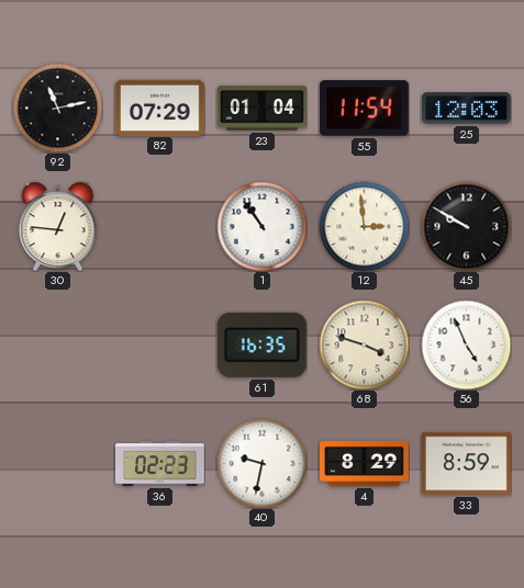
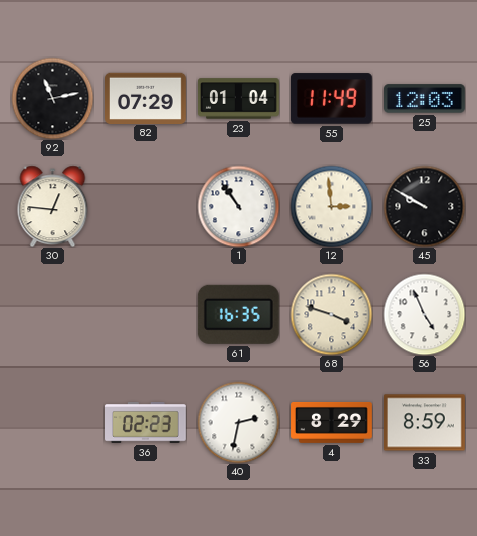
55: 11:54 -> 11:49
40: 9:32 -> 2:32
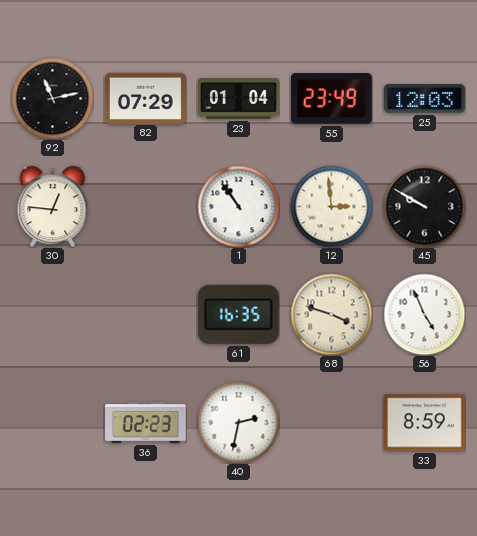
55: 11:49 -> 23:49
4: 8:29 -> none
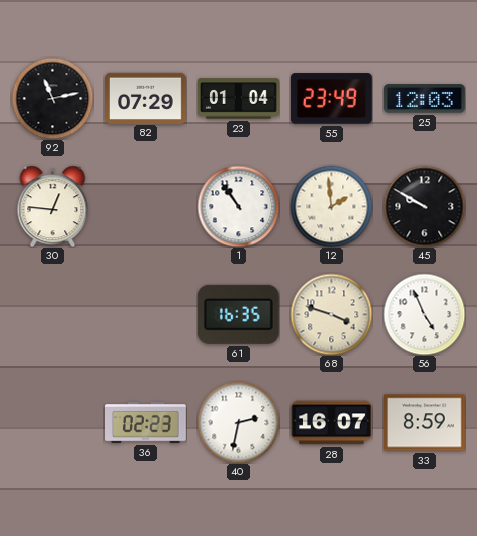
12: 2:59 -> 1:59
28: none -> 16:07
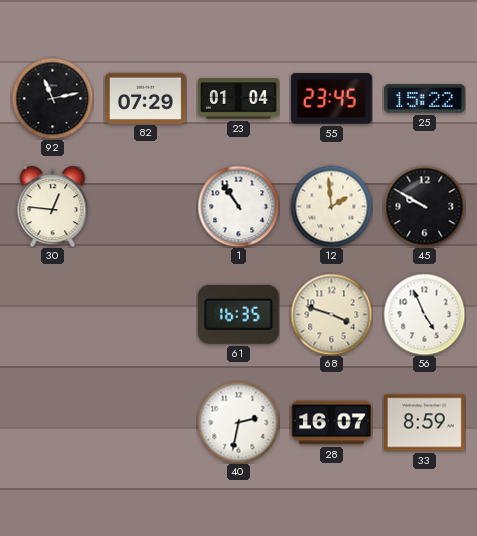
55: 23:49 -> 23:45
25: 12:03 -> 15:22
36: 02:23 -> none
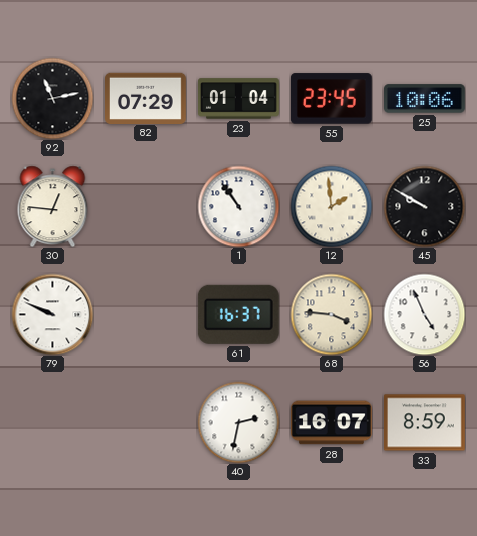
25: 15:22 -> 10:06
79: none -> 9:49
61: 16:35 -> 16:37
68: 3:48 -> 3:46
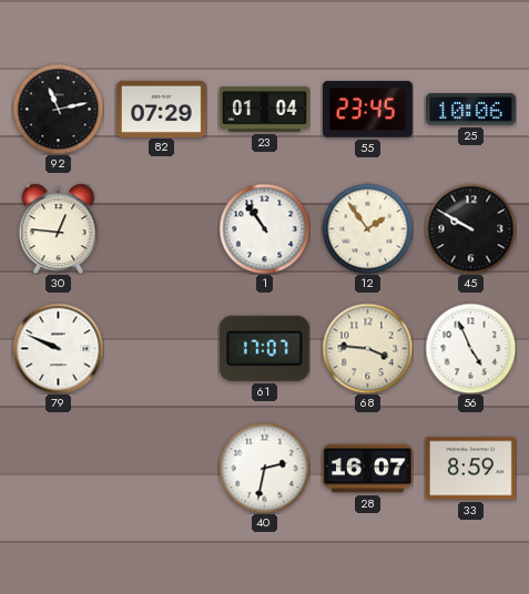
12: 1:59 -> 1:54
61: 16:37 -> 17:07
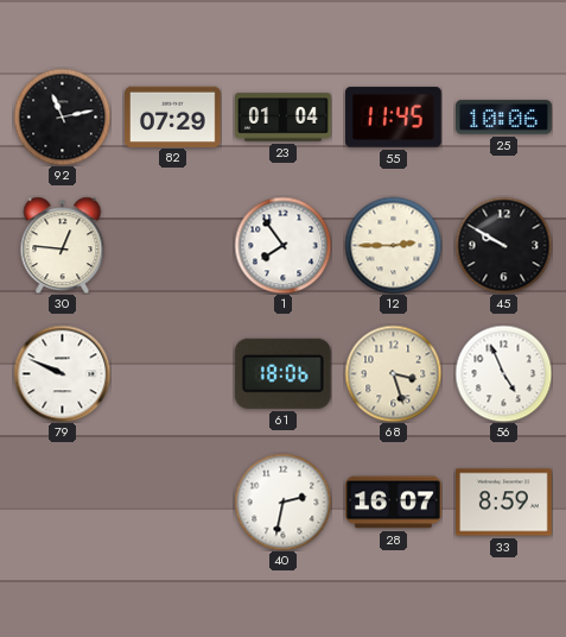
55: 23:45 -> 11:45
1: 10:54 -> 7:54
12: 1:54 -> 2:45
61: 17:07 -> 18:06
68: 3:46 -> 3:27
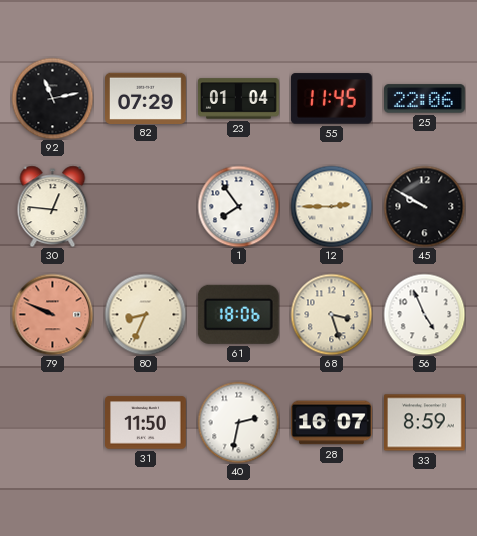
25: 10:06 -> 22:06
79 dial: white -> salmon
80: none -> 8:34
31: none -> 11:50
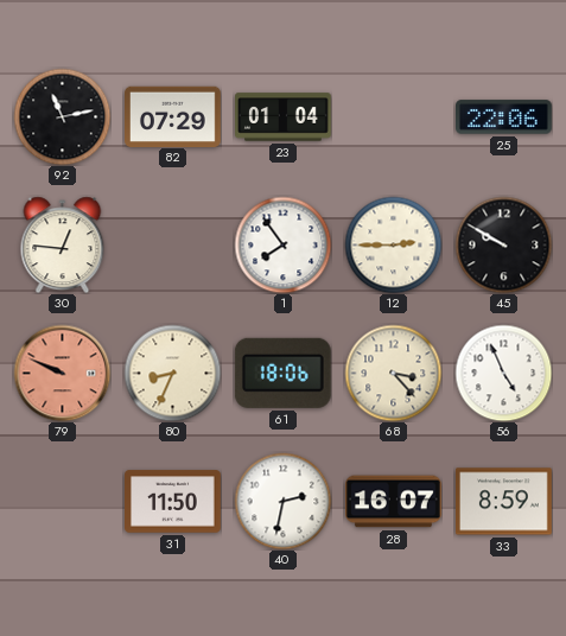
55: 11:45 -> none
68: 3:27 -> 3:23
